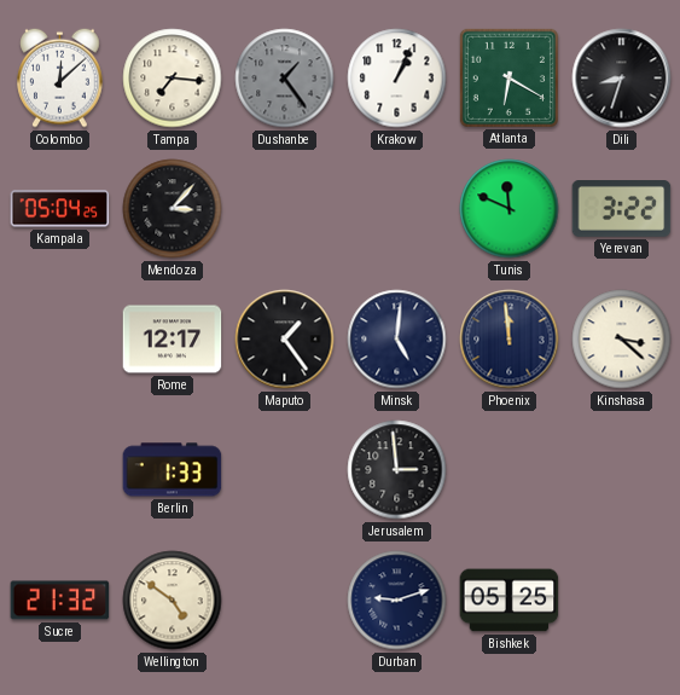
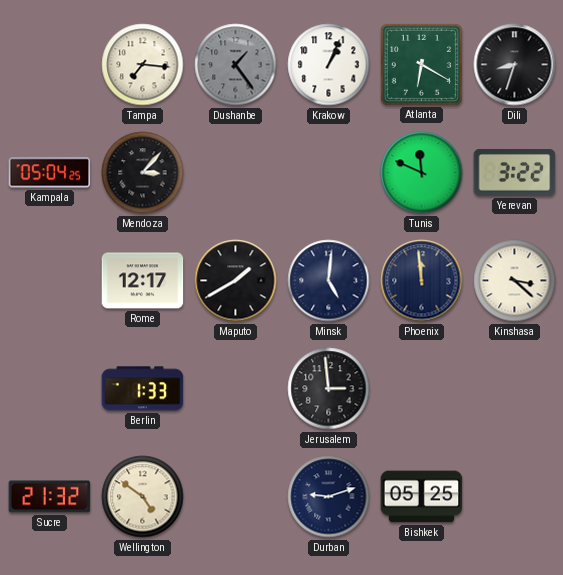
Colombo: 12:08 -> none
Maputo: 1:24 -> 1:40
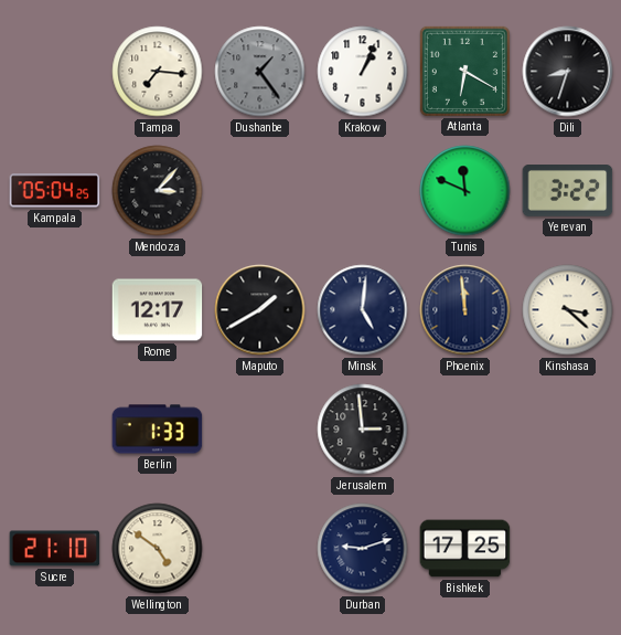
Sucre: 21:32 -> 21:10
Bishkek: 05:25 -> 17:25
